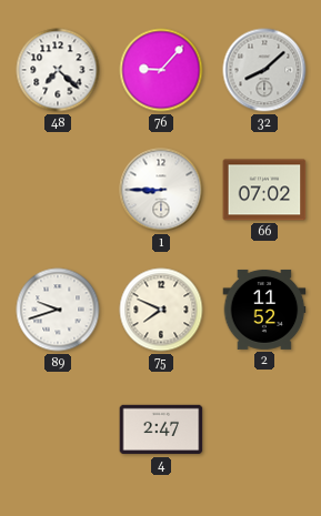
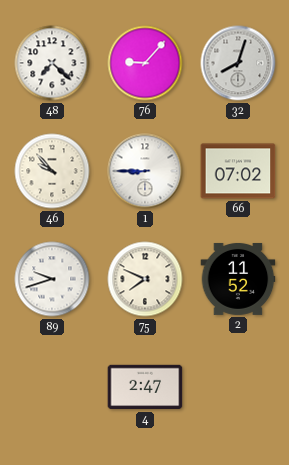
32: 8:08 -> 8:03
46: none -> 9:53
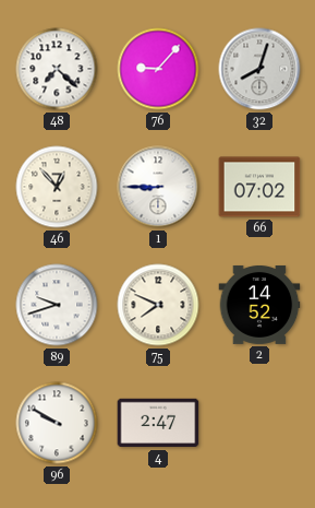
46: 9:53 -> 12:53
2: 11:52 -> 14:52
96: none -> 9:50
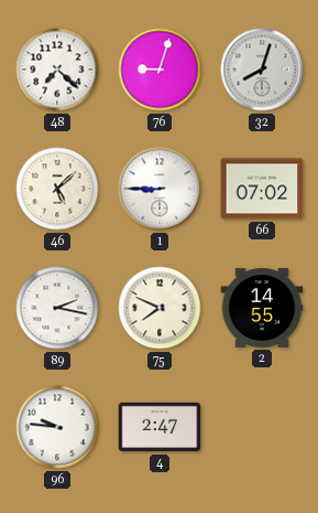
76: 9:07 -> 9:03
46: 12:53 -> 5:08
89: 9:42 -> 2:17
2: 14:52 -> 14:55
96: 9:50 -> 9:46
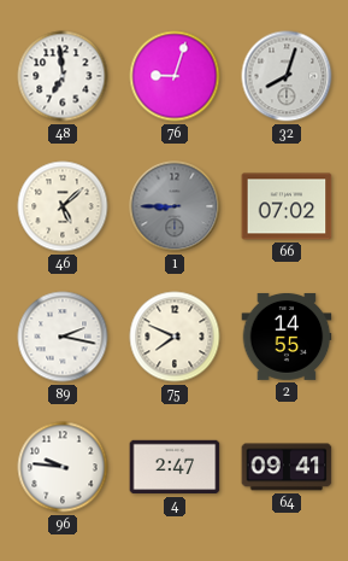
48: 7:22 -> 6:59
1 dial: white -> grey
64: none -> 09:41
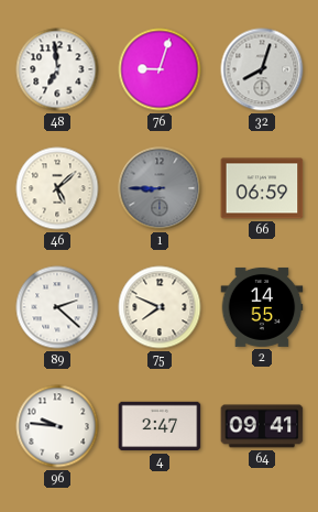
66: 07:02 -> 06:59
89: 2:17 -> 2:22
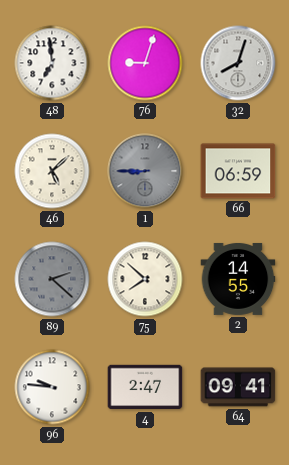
89 dial: white -> grey
75: 7:49 -> 7:52
